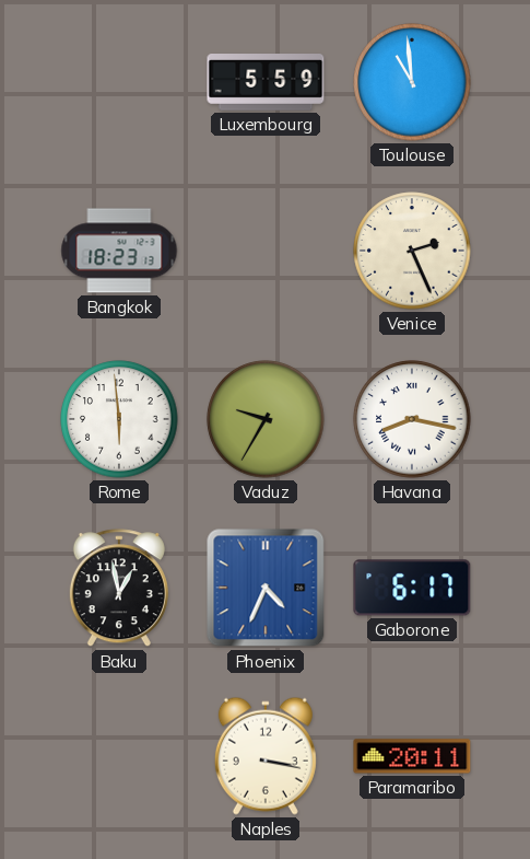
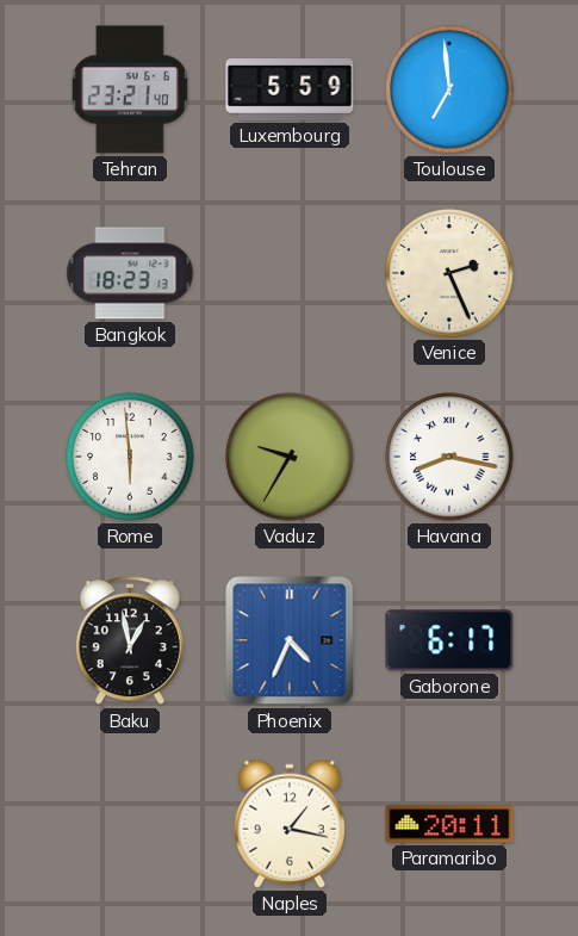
Tehran: none -> 23:21
Toulouse: 10:59 -> 6:59
Naples: 3:17 -> 1:17
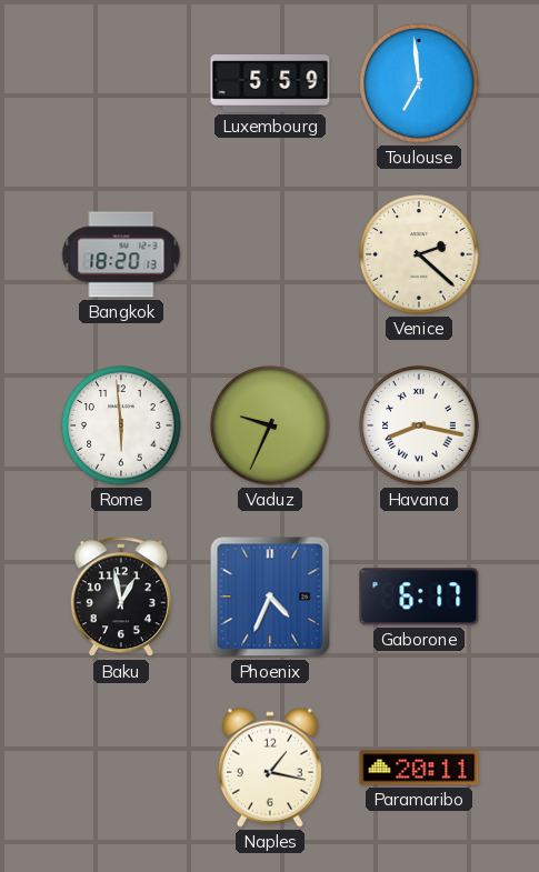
Tehran: 23:21 -> none
Bangkok: 18:23 -> 18:20
Venice: 2:26 -> 2:22
Vaduz: 9:35 -> 9:34
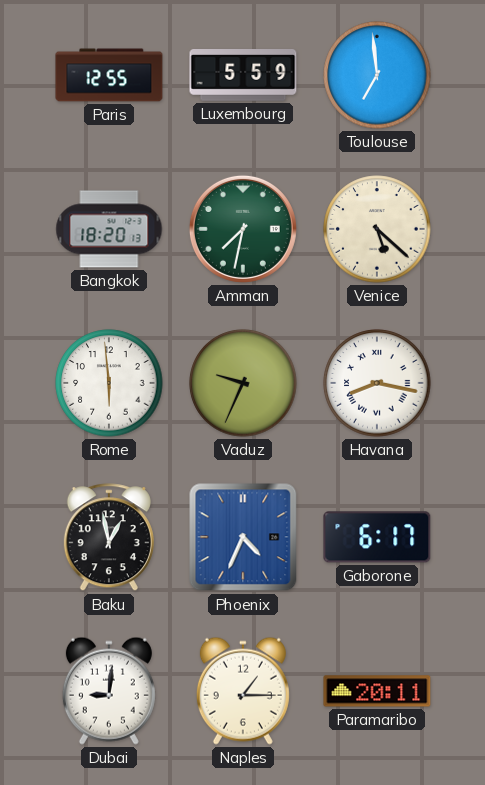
Paris: none -> 12:55
Amman: none -> 7:32
Venice: 2:22 -> 5:22
Dubai: none -> 9:01
Naples: 1:17 -> 1:15
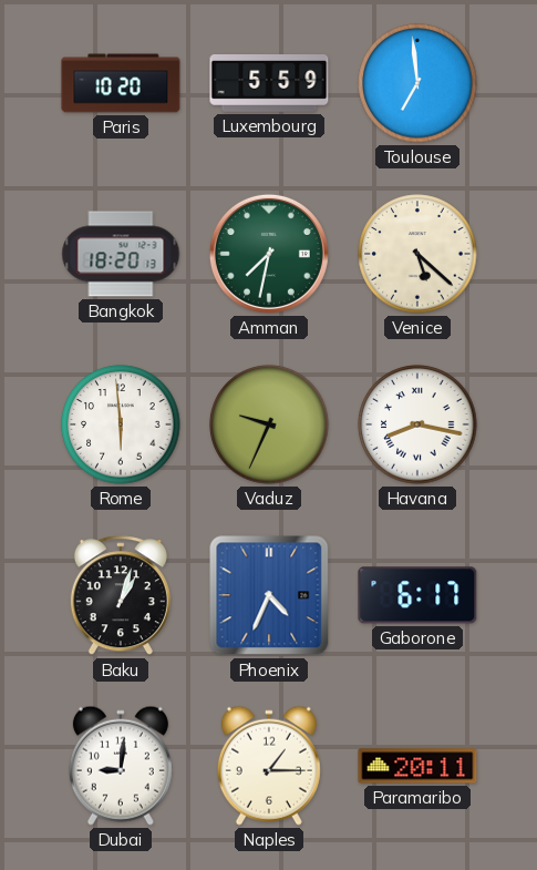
Paris: 12:55 -> 10:20
Baku: 12:58 -> 1:03
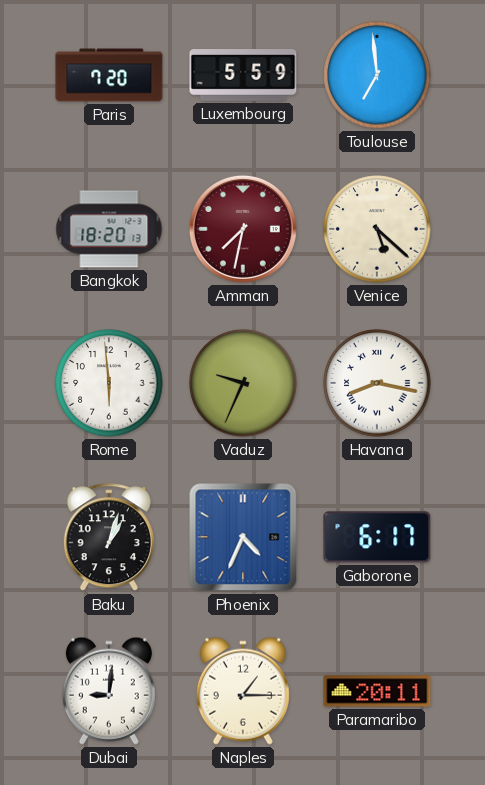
Paris: 10:20 -> 7:20
Amman dial: green -> burgundy
